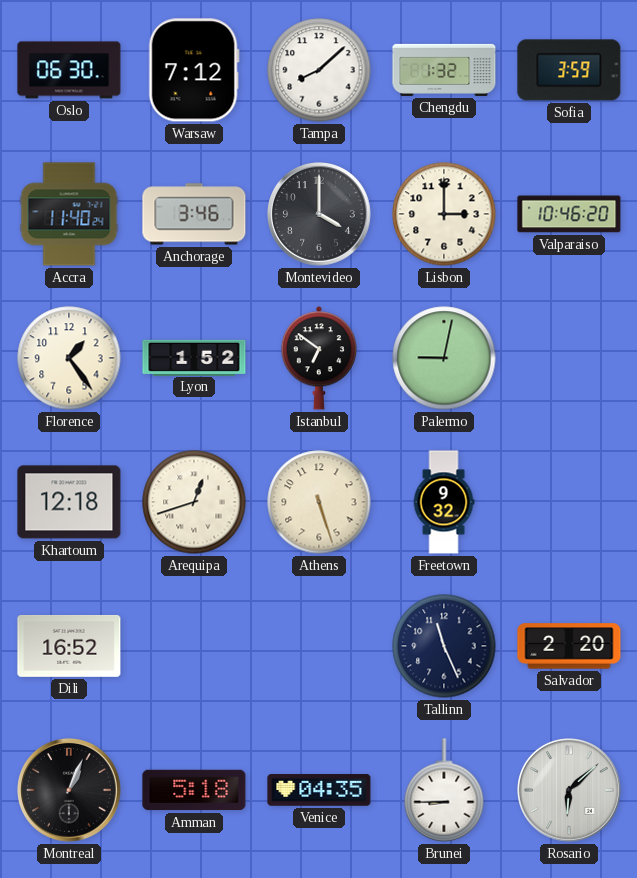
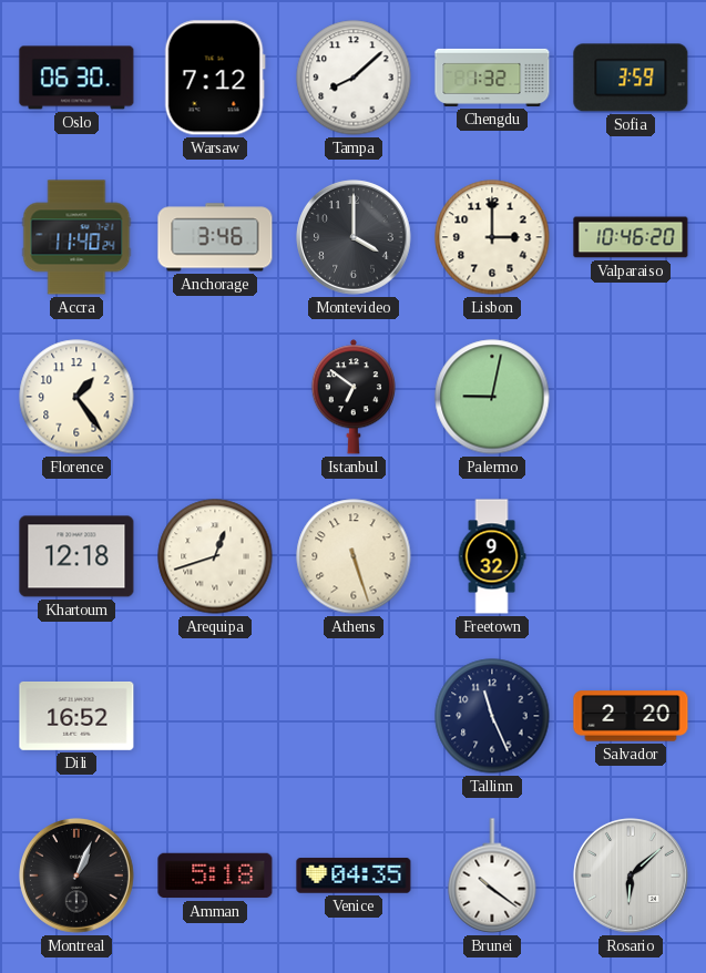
Lyon: 1:52 -> none
Brunei: 8:45 -> 10:21
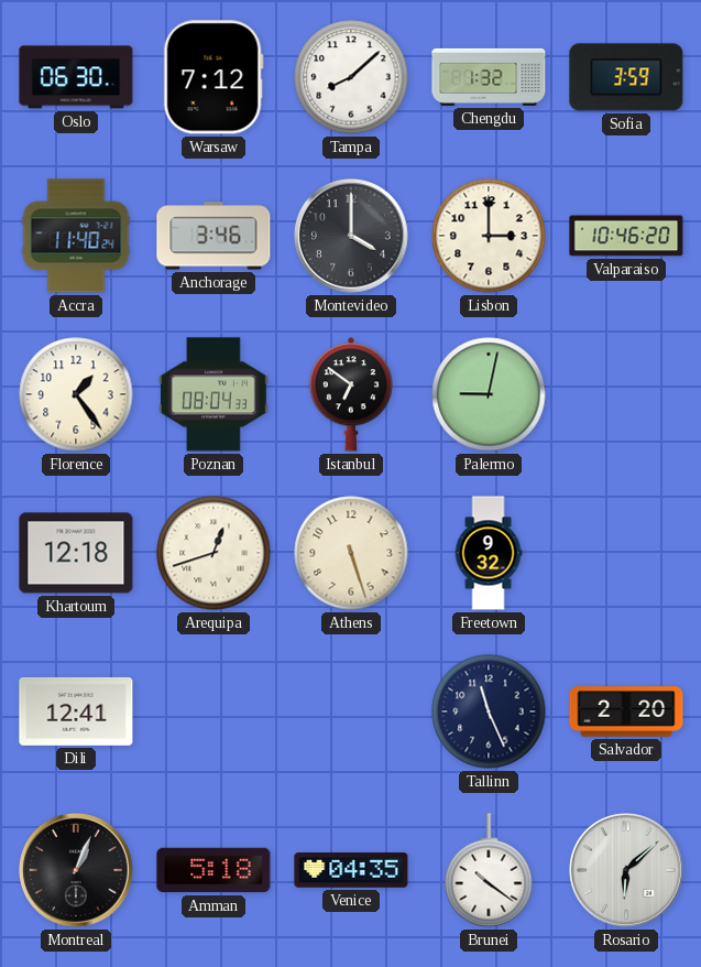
Poznan: none -> 08:04
Dili: 16:52 -> 12:41
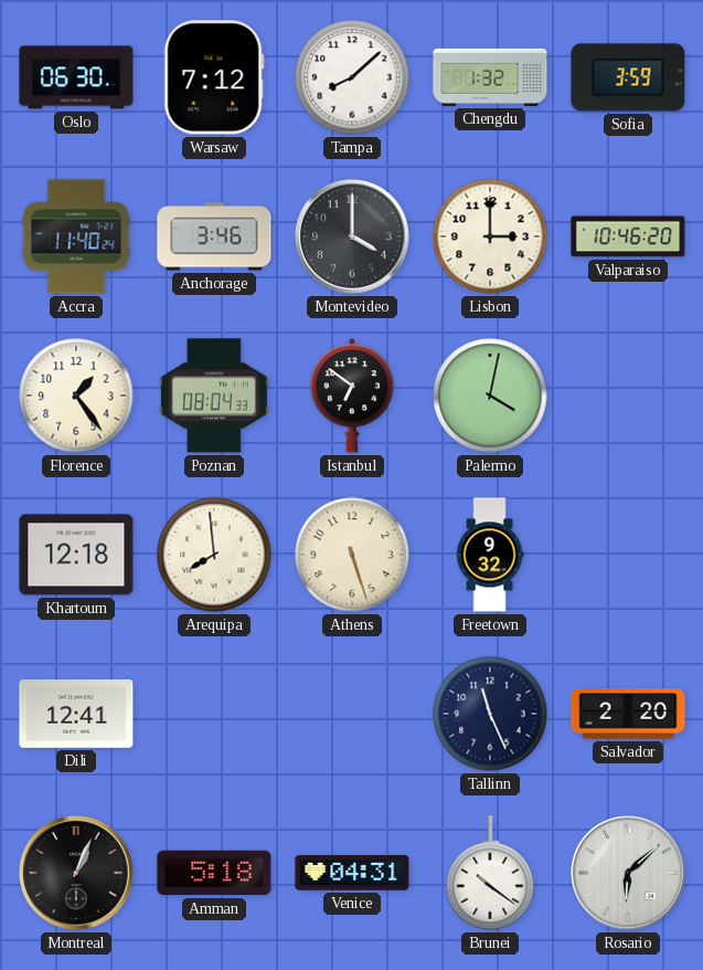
Palermo: 9:02 -> 4:02
Arequipa: 12:42 -> 7:59
Venice: 04:35 -> 04:31
